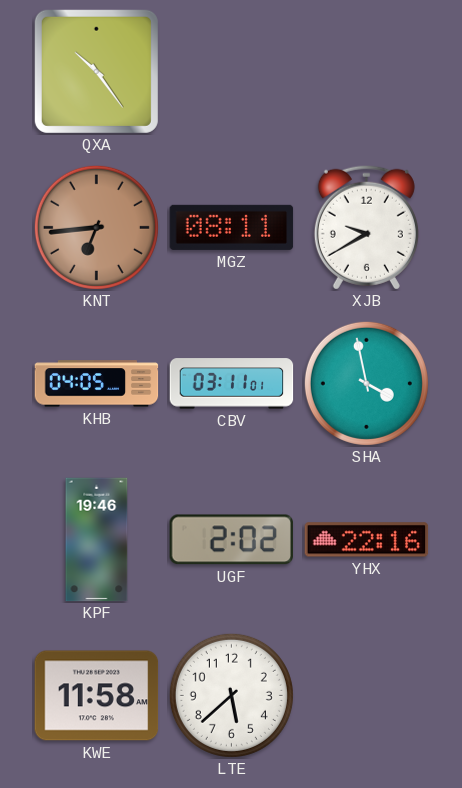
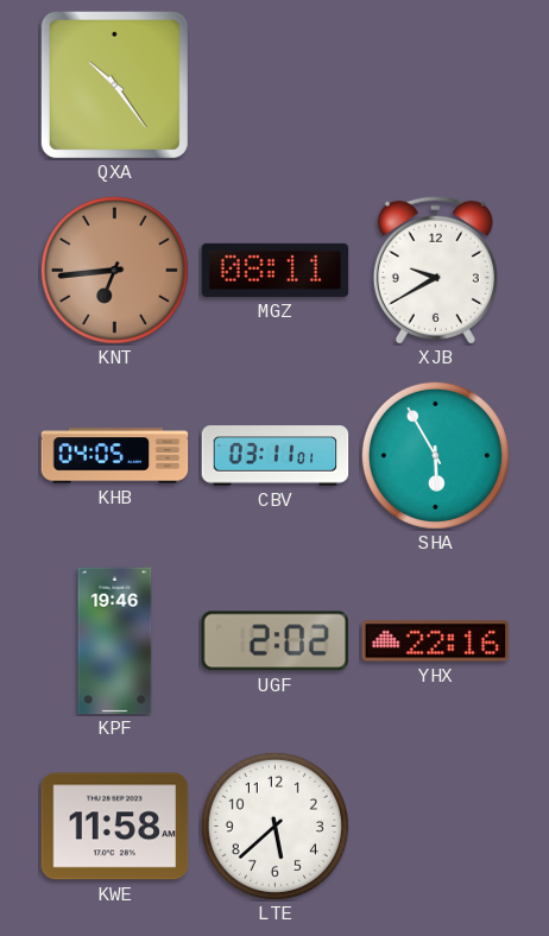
SHA: 3:58 -> 5:55
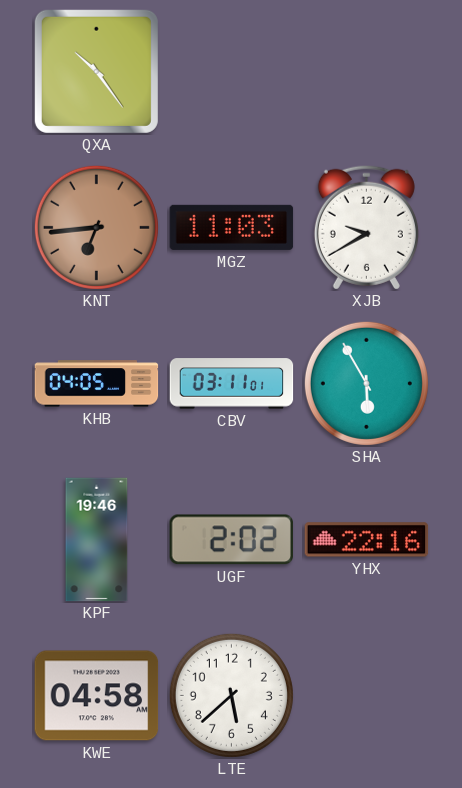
MGZ: 08:11 -> 11:03
KWE: 11:58 -> 04:58
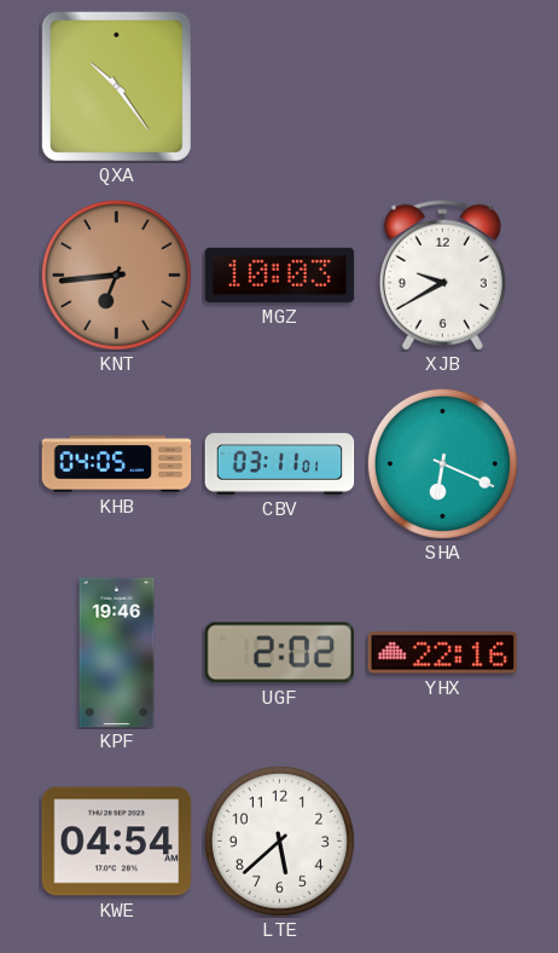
MGZ: 11:03 -> 10:03
SHA: 5:55 -> 6:19
KWE: 04:58 -> 04:54
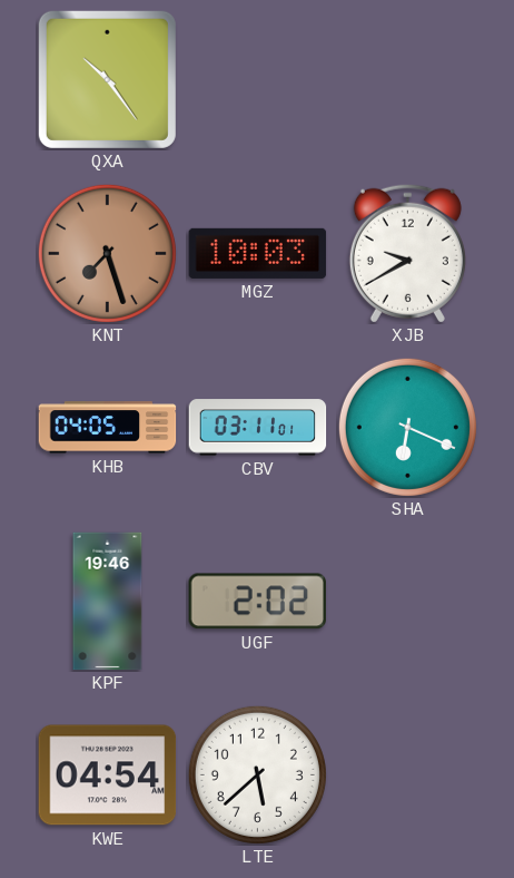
KNT: 6:44 -> 7:27
YHX: 22:16 -> none
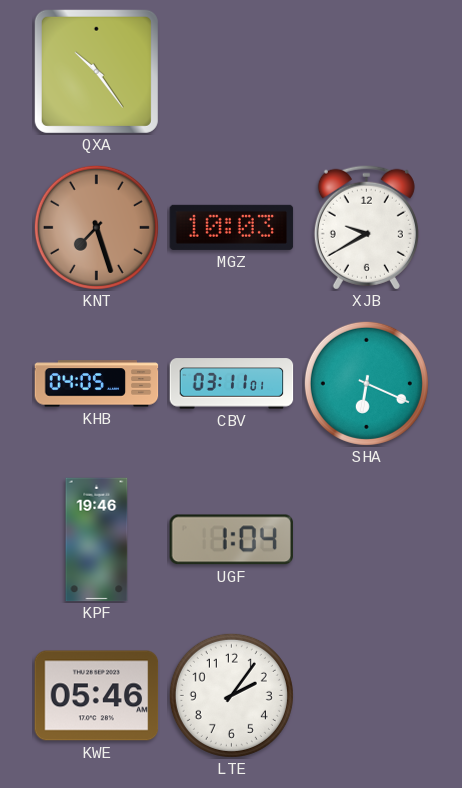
UGF: 2:02 -> 1:04
KWE: 04:54 -> 05:46
LTE: 5:38 -> 2:06
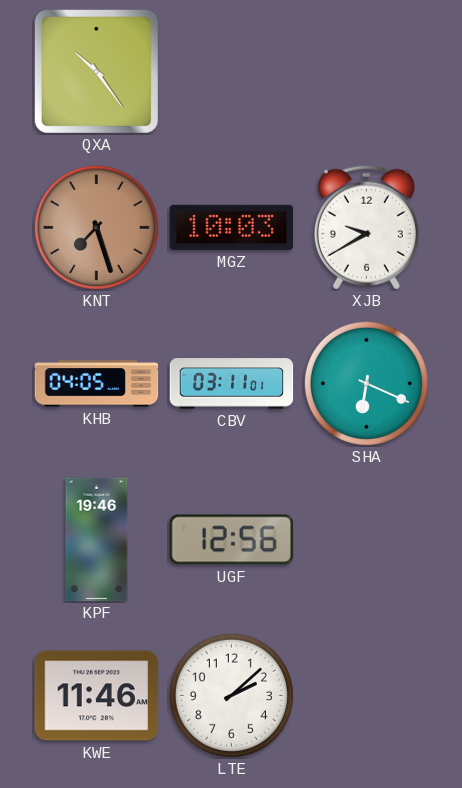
UGF: 1:04 -> 12:56
KWE: 05:46 -> 11:46
LTE: 2:06 -> 2:08
